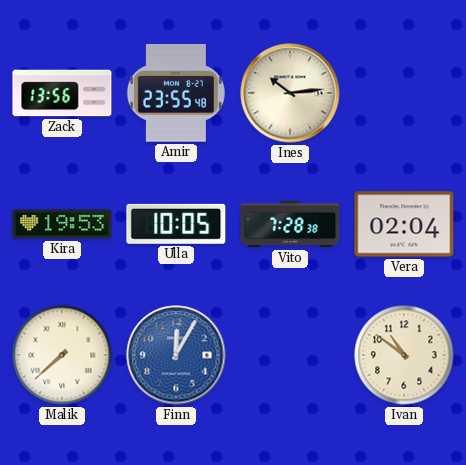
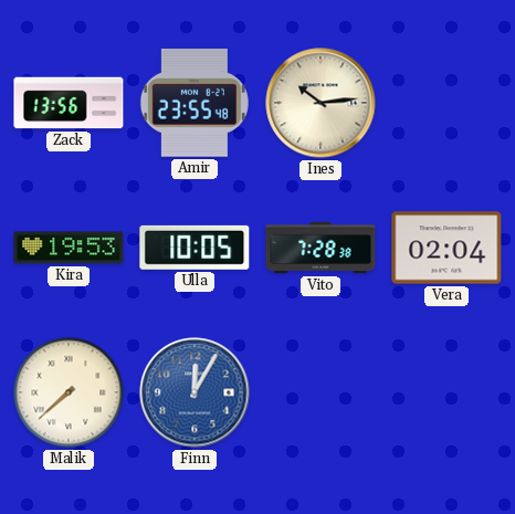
Ivan: 10:51 -> none
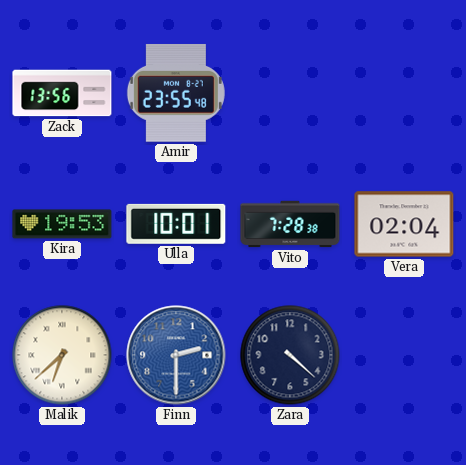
Ines: 10:14 -> none
Ulla: 10:05 -> 10:01
Malik: 7:38 -> 6:38
Finn: 12:05 -> 2:30
Zara: none -> 4:22
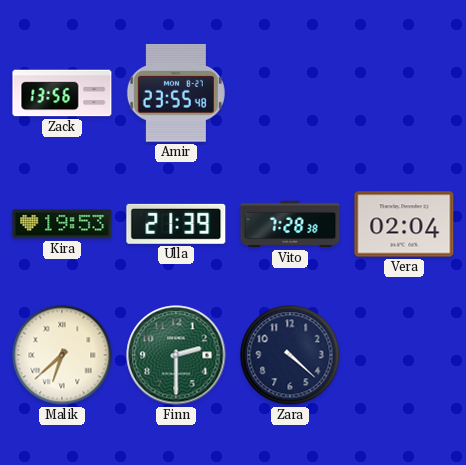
Ulla: 10:01 -> 21:39
Finn dial: blue -> green
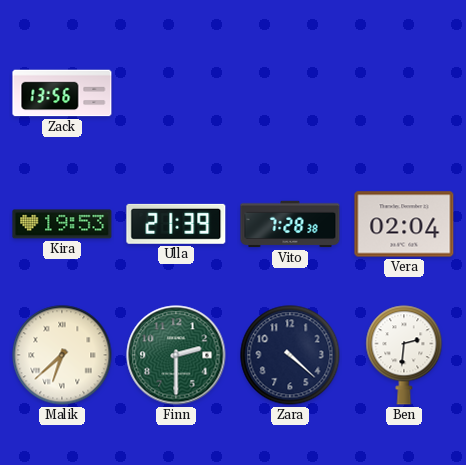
Amir: 23:55 -> none
Ben: none -> 2:31
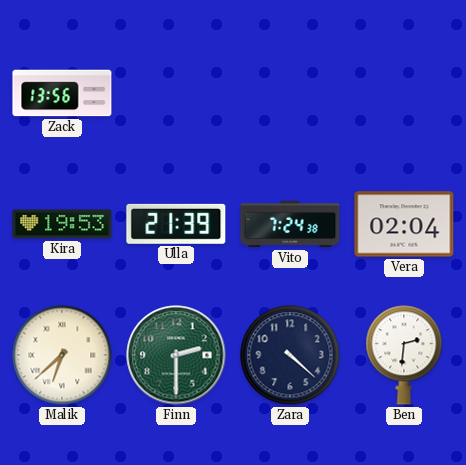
Vito: 7:28 -> 7:24
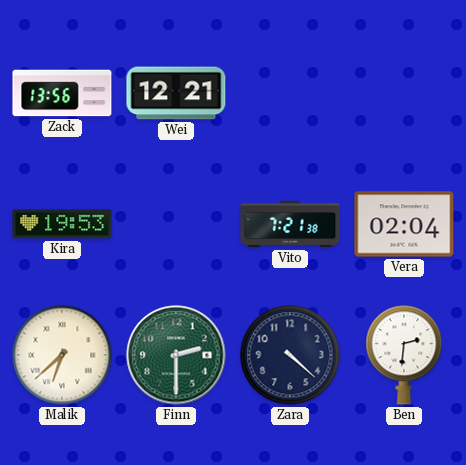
Wei: none -> 12:21
Ulla: 21:39 -> none
Vito: 7:24 -> 7:21
